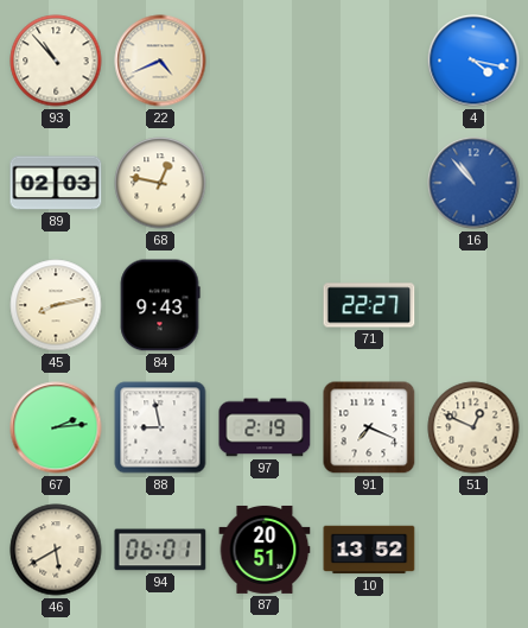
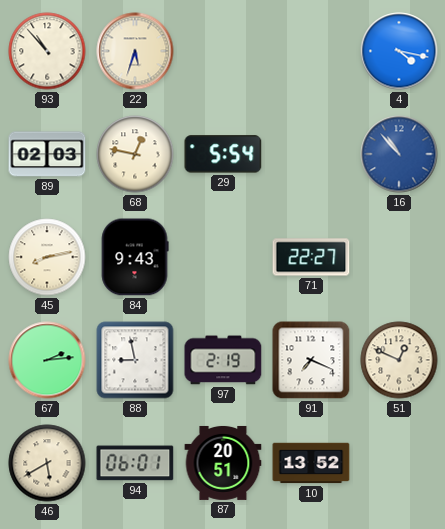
22: 4:41 -> 5:33
29: none -> 5:54
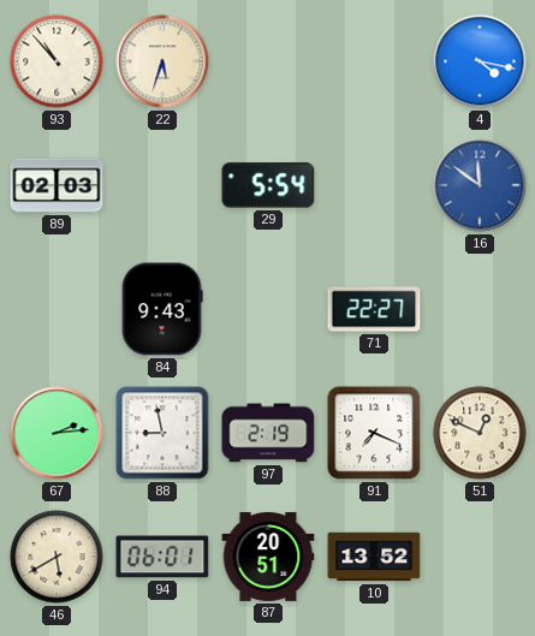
68: 12:47 -> none
16: 10:53 -> 11:51
45: 8:13 -> none
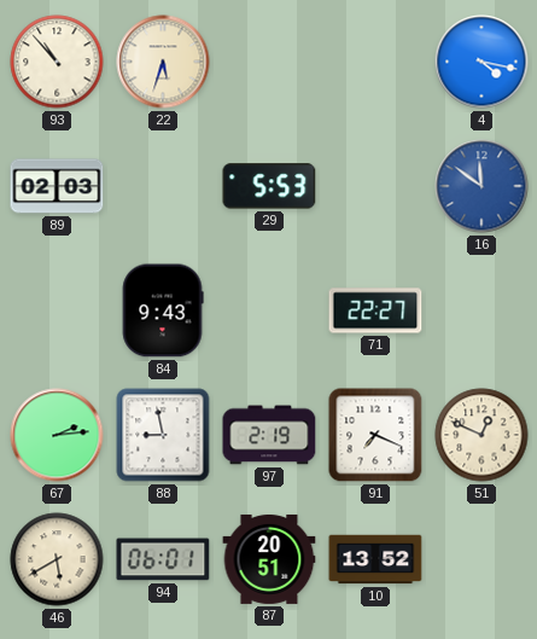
29: 5:54 -> 5:53
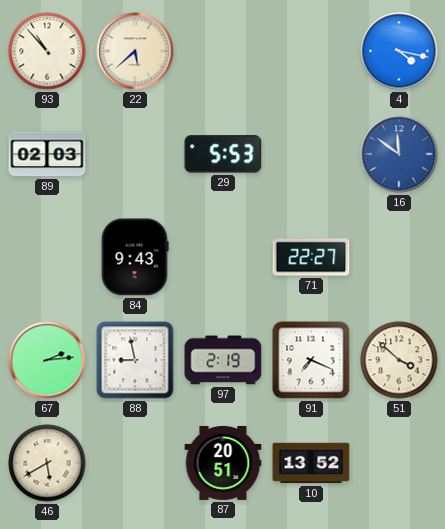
22: 5:33 -> 5:38
51: 12:49 -> 3:52
94: 06:01 -> none
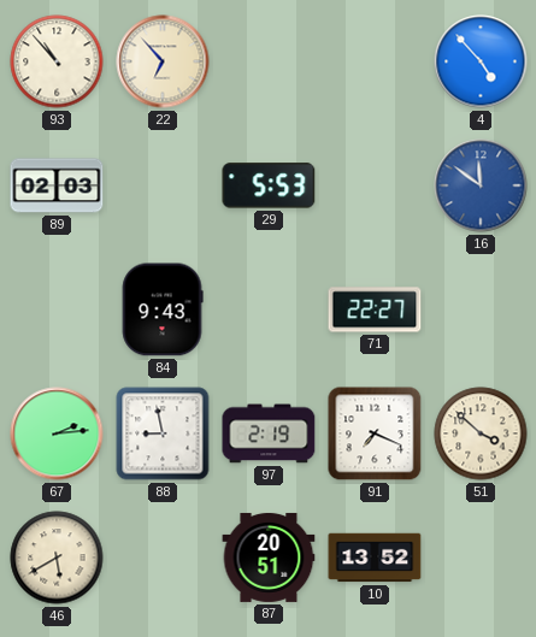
22: 5:38 -> 6:53
4: 4:17 -> 4:53
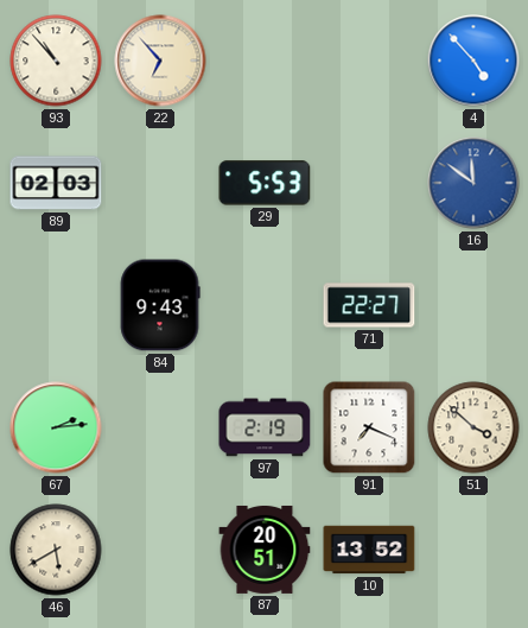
88: 8:58 -> none
